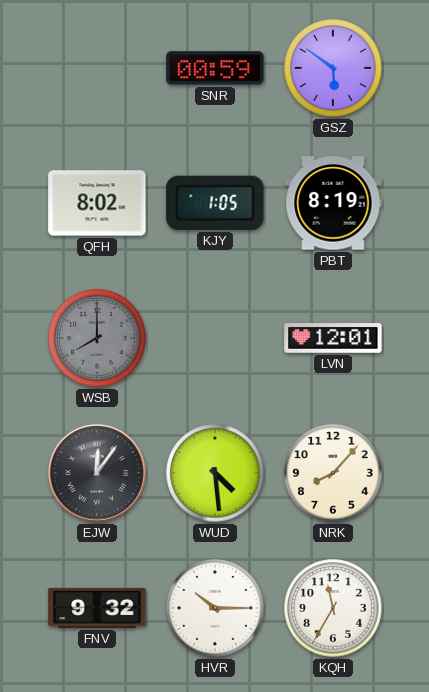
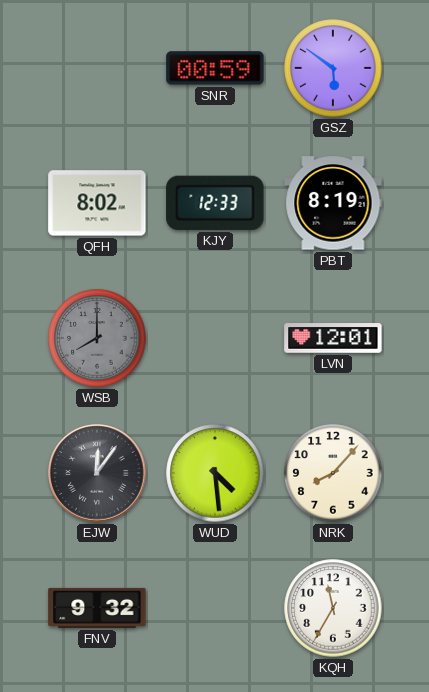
KJY: 1:05 -> 12:33
HVR: 10:15 -> none
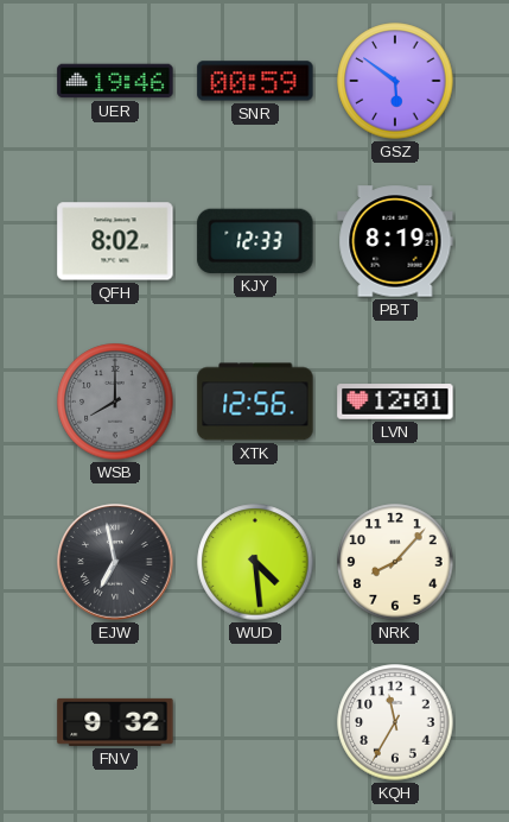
UER: none -> 19:46
XTK: none -> 12:56
EJW: 12:06 -> 6:58
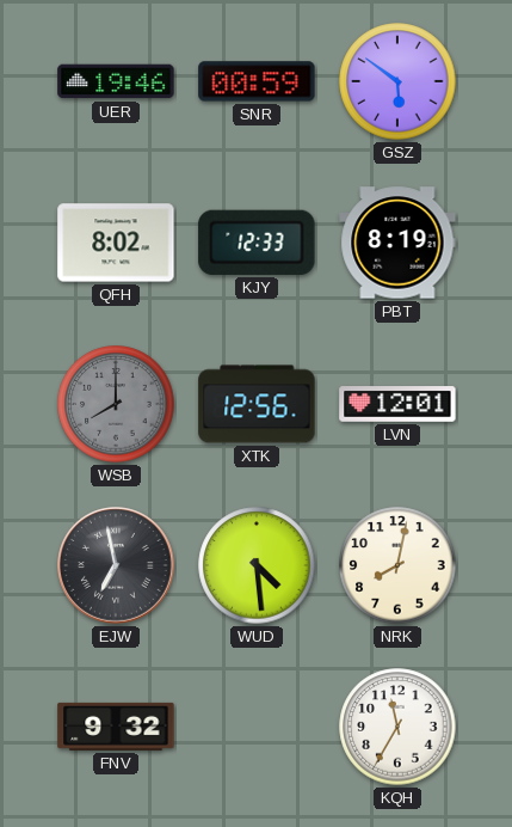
NRK: 8:07 -> 8:02
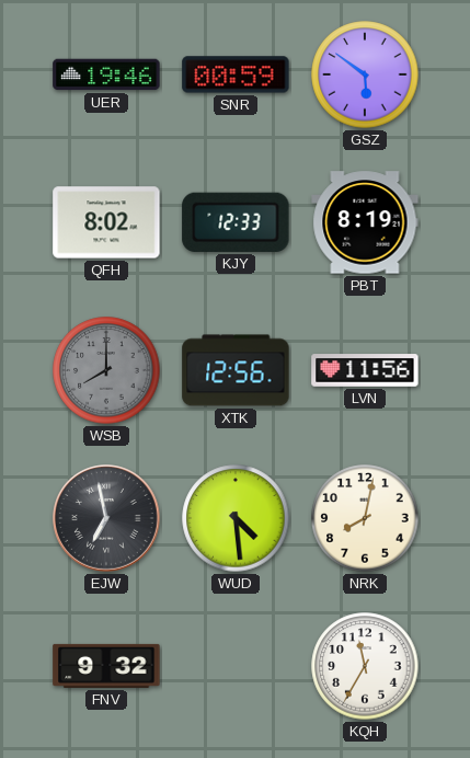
LVN: 12:01 -> 11:56
